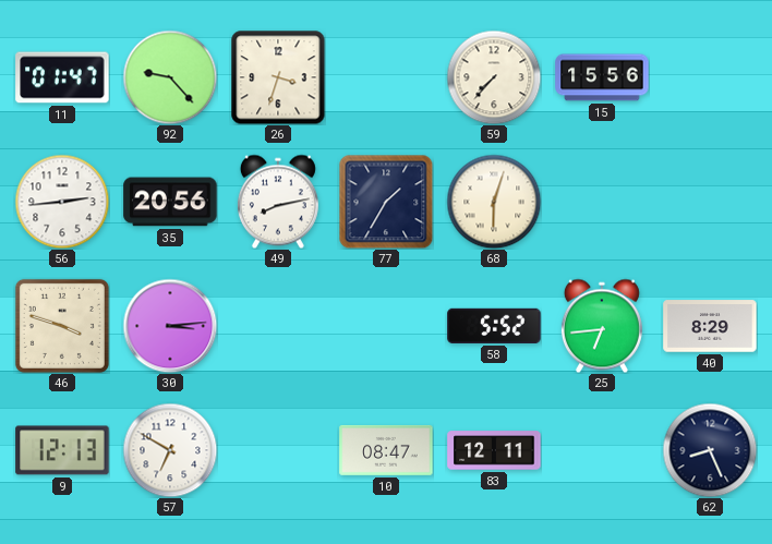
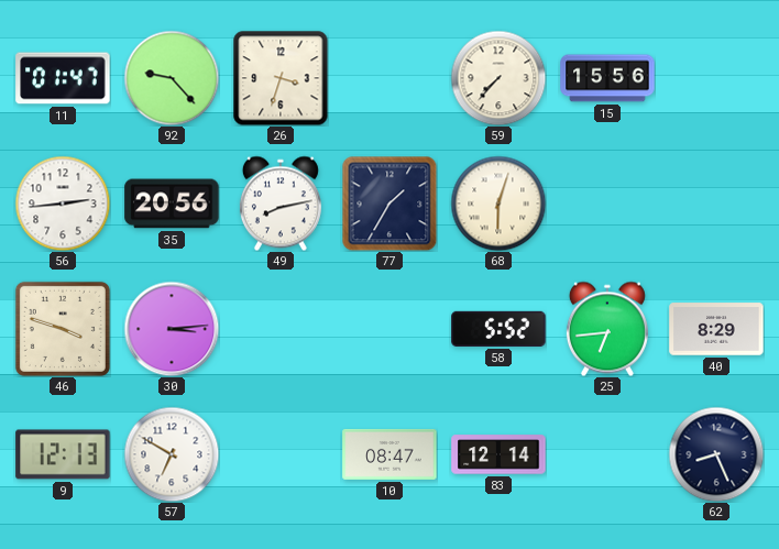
83: 12:11 -> 12:14
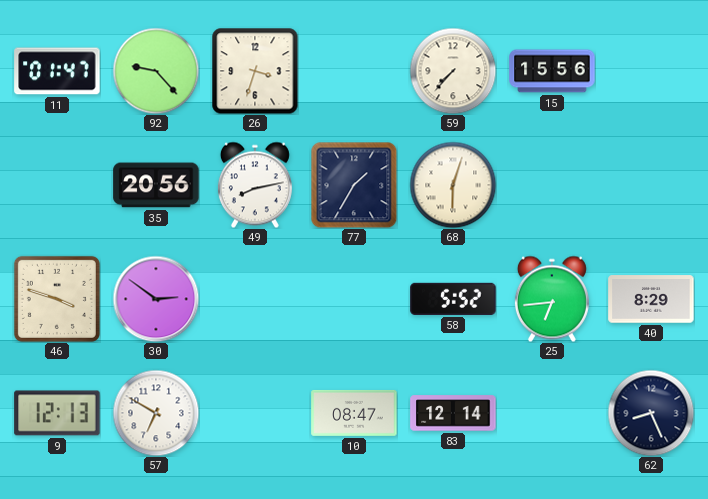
56: 2:44 -> none
30: 3:14 -> 2:51
